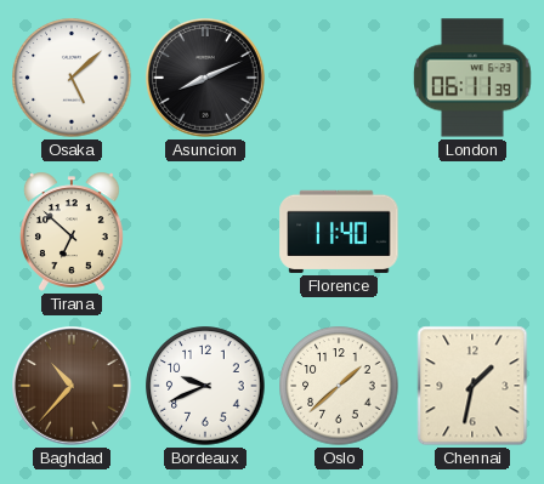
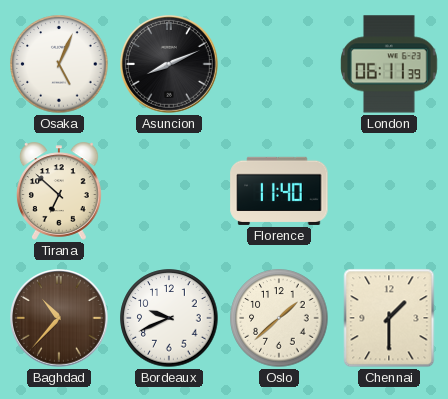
Osaka: 5:08 -> 5:04
Chennai: 1:32 -> 1:30
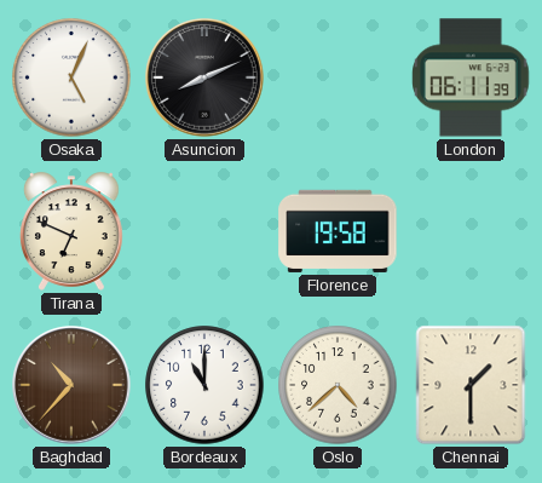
Tirana: 6:52 -> 6:49
Florence: 11:40 -> 19:58
Bordeaux: 9:41 -> 11:00
Oslo: 1:38 -> 4:38
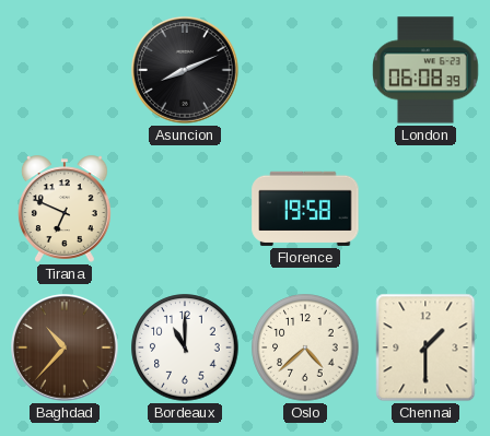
Osaka: 5:04 -> none
London: 06:11 -> 06:08
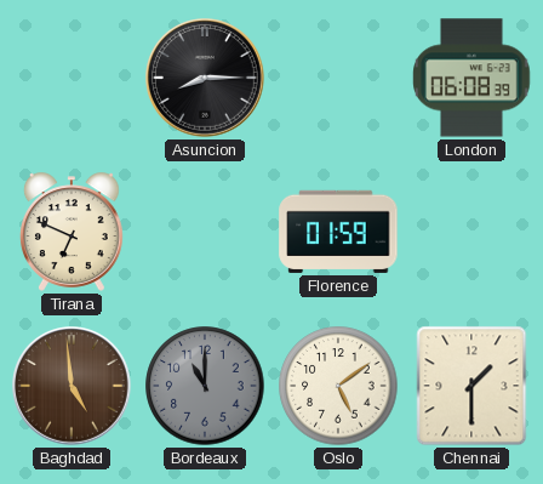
Asuncion: 8:11 -> 8:15
Florence: 19:58 -> 01:59
Baghdad: 10:37 -> 4:59
Bordeaux dial: white -> grey
Oslo: 4:38 -> 5:09
